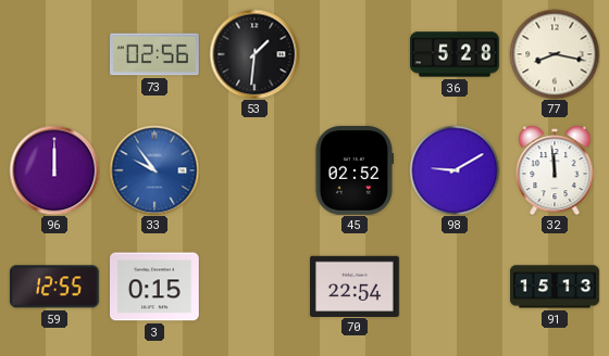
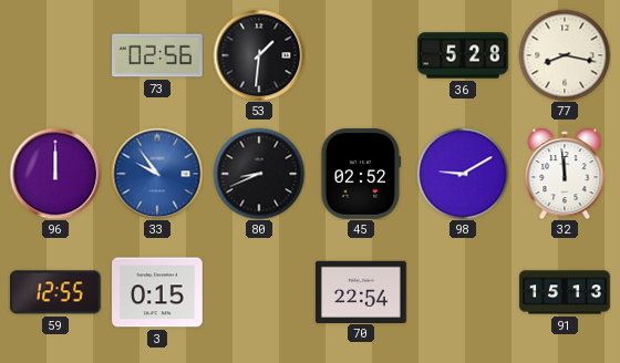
80: none -> 8:41
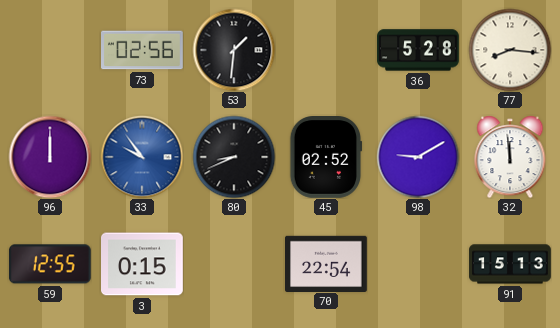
77: 8:17 -> 8:16
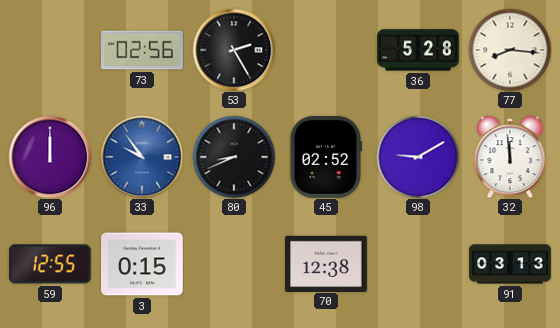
53: 1:31 -> 2:25
70: 22:54 -> 12:38
91: 15:13 -> 03:13
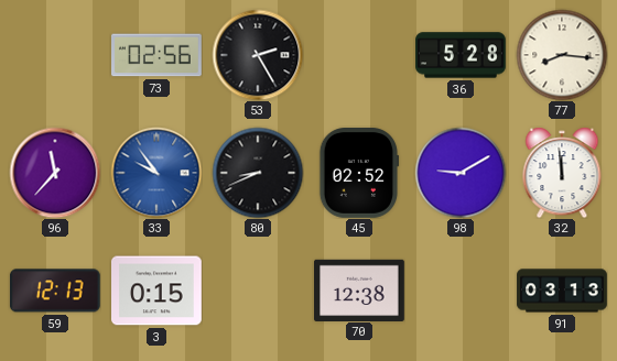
96: 12:00 -> 11:37
59: 12:55 -> 12:13
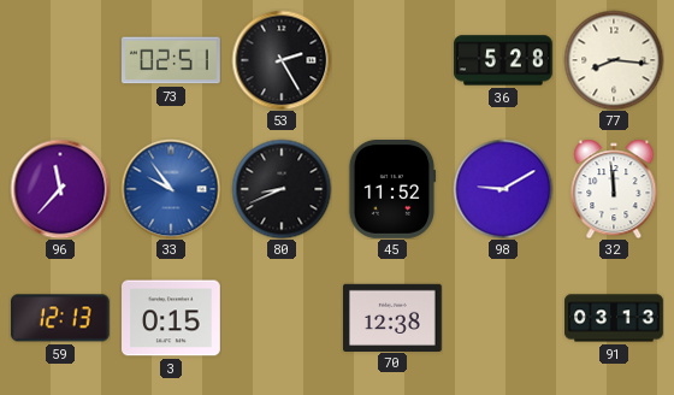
73: 02:56 -> 02:51
45: 02:52 -> 11:52
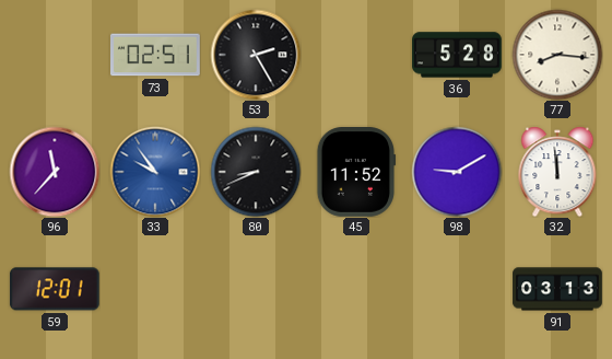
59: 12:13 -> 12:01
3: 0:15 -> none
70: 12:38 -> none
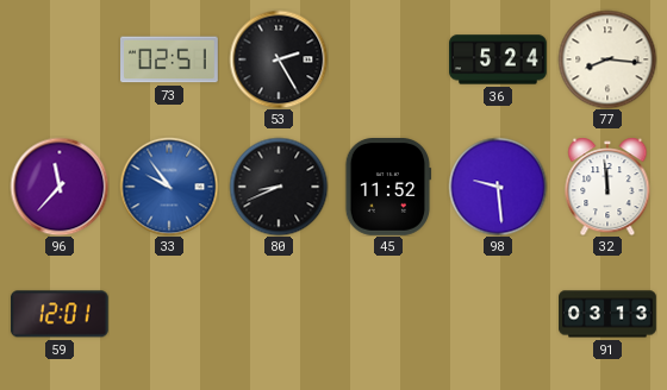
36: 5:28 -> 5:24
98: 9:10 -> 9:29
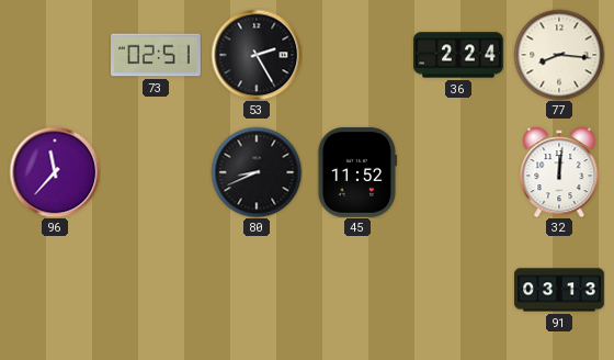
36: 5:24 -> 2:24
33: 9:54 -> none
98: 9:29 -> none
32: 11:59 -> 12:01
59: 12:01 -> none
